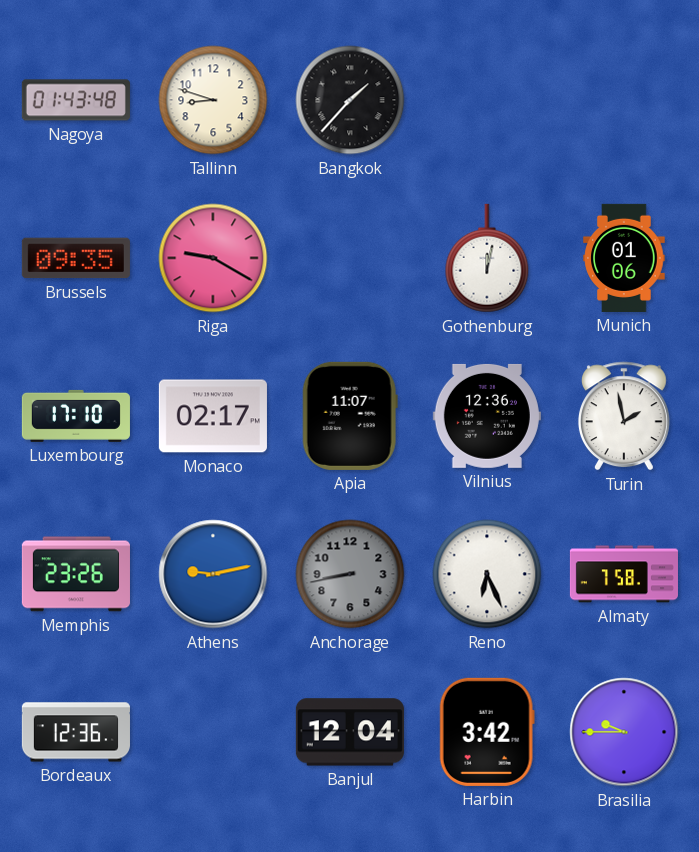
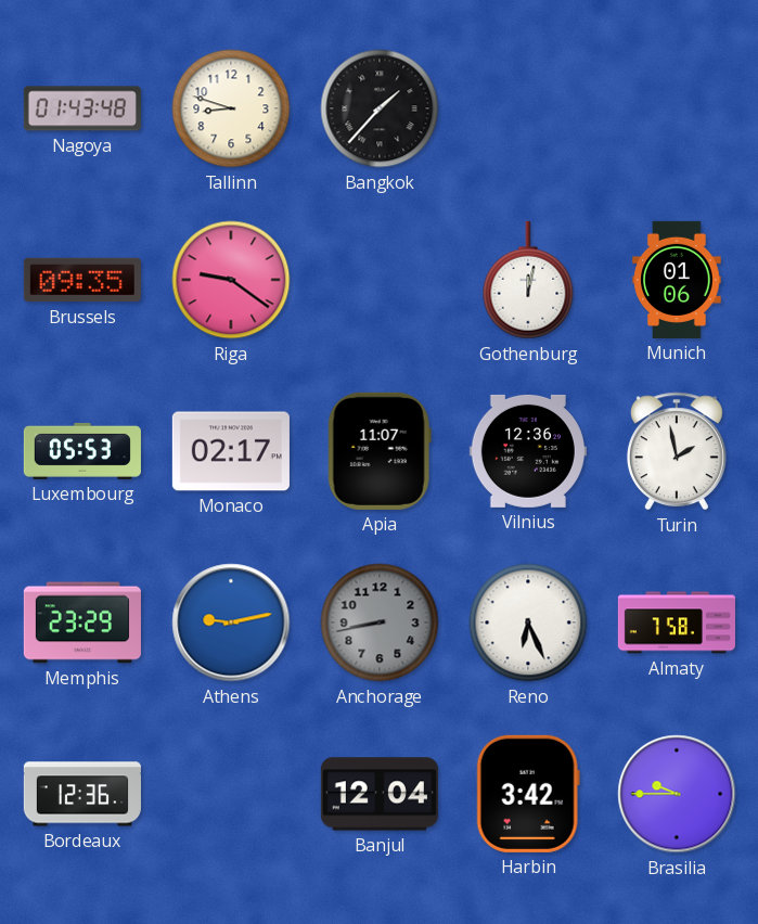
Riga: 9:20 -> 9:21
Luxembourg: 17:10 -> 05:53
Memphis: 23:26 -> 23:29
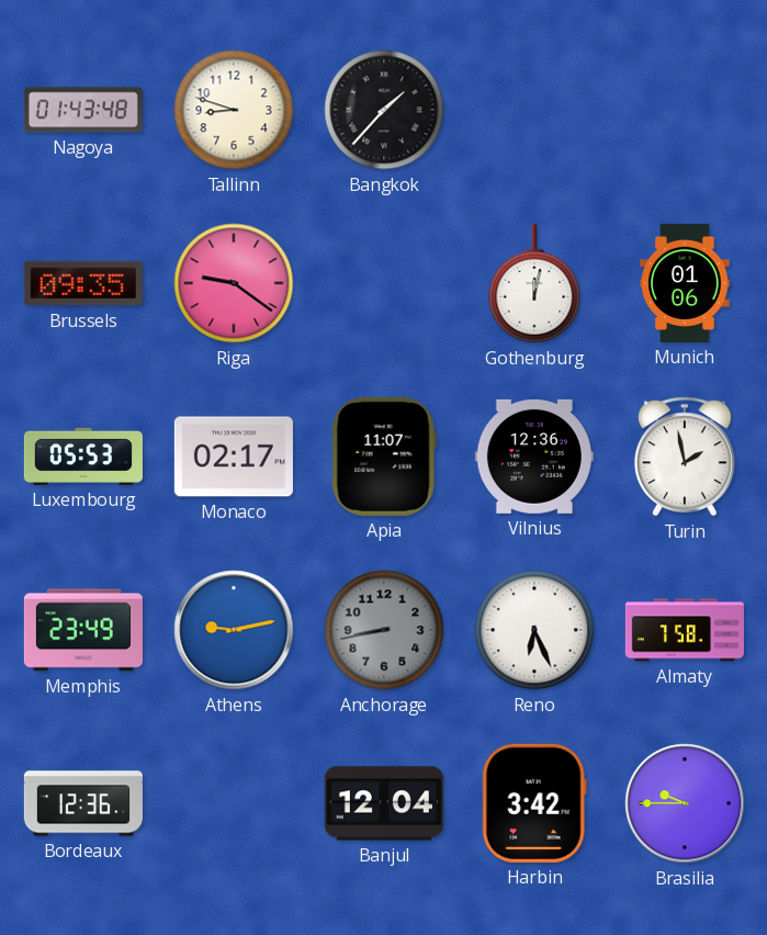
Memphis: 23:29 -> 23:49
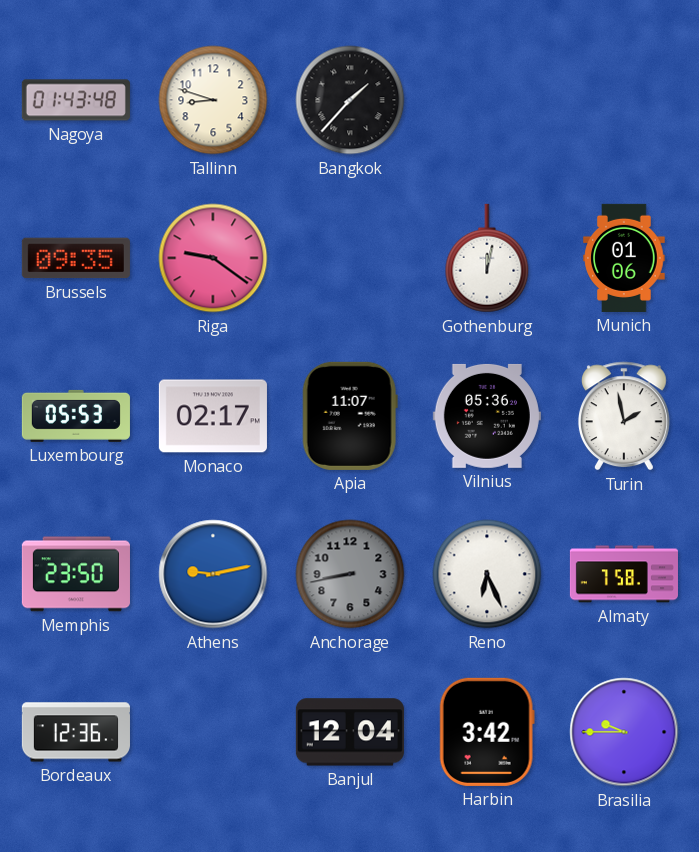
Vilnius: 12:36 -> 05:36
Memphis: 23:49 -> 23:50
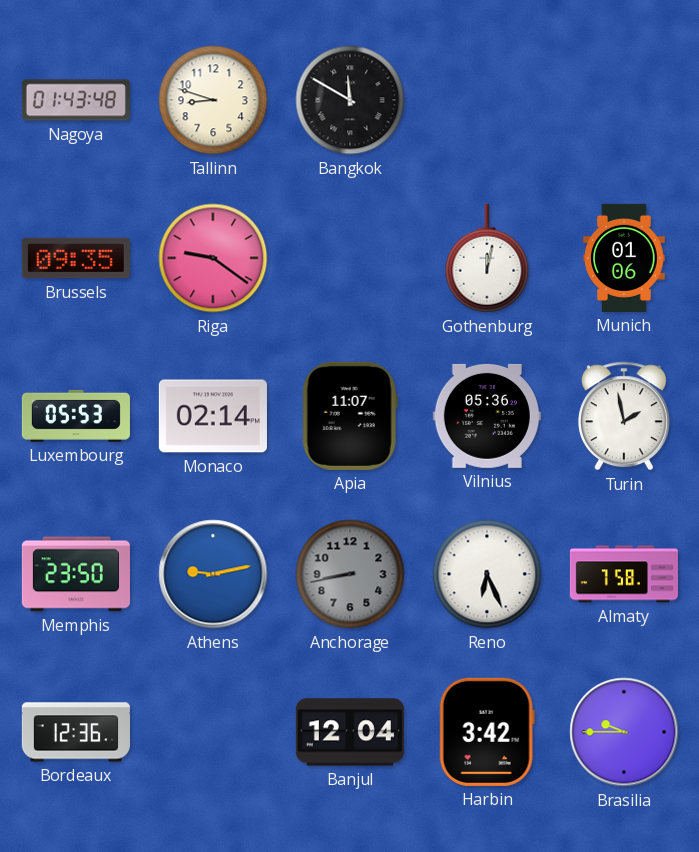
Bangkok: 1:37 -> 11:50
Monaco: 02:17 -> 02:14
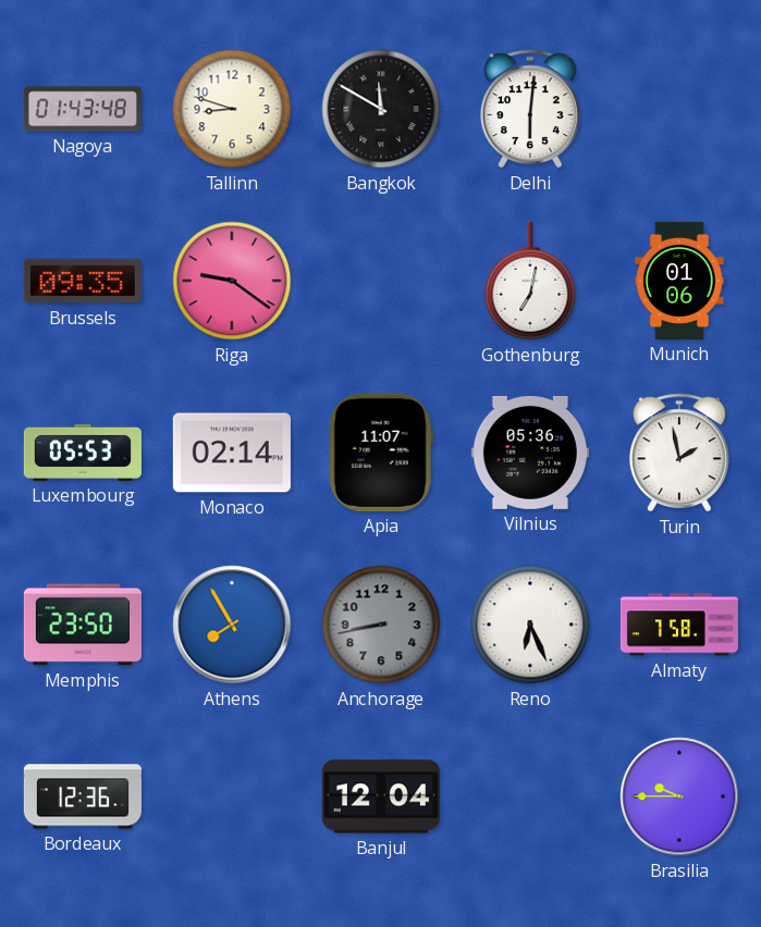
Delhi: none -> 6:01
Gothenburg: 12:02 -> 7:02
Athens: 9:13 -> 7:55
Harbin: 3:42 -> none
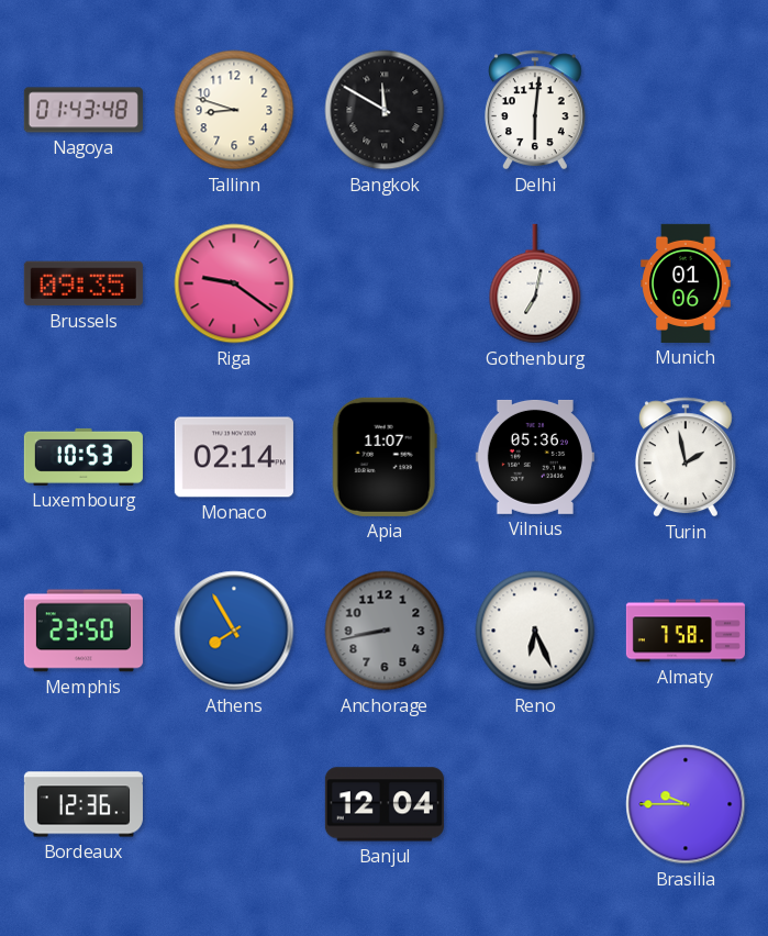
Luxembourg: 05:53 -> 10:53
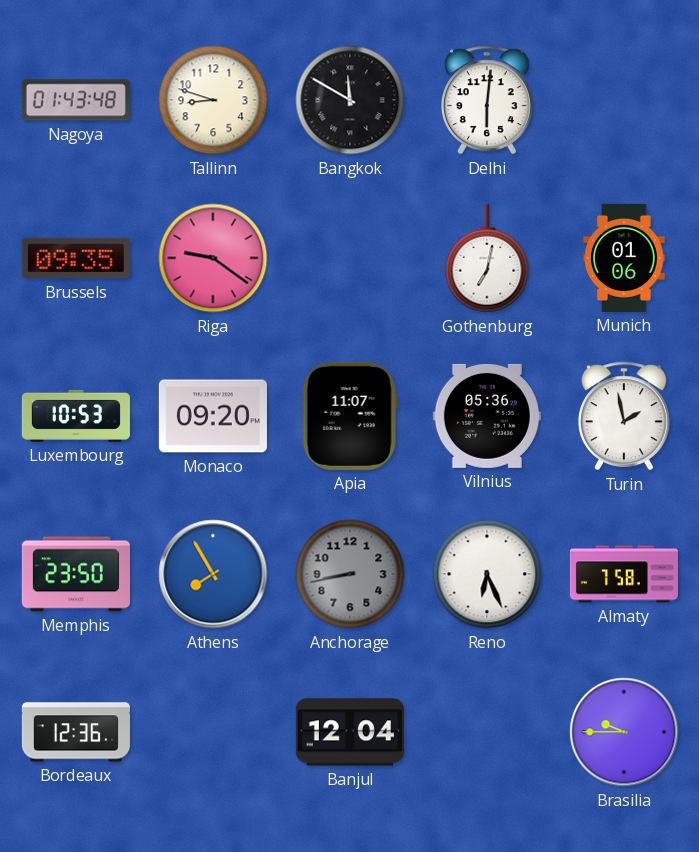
Monaco: 02:14 -> 09:20
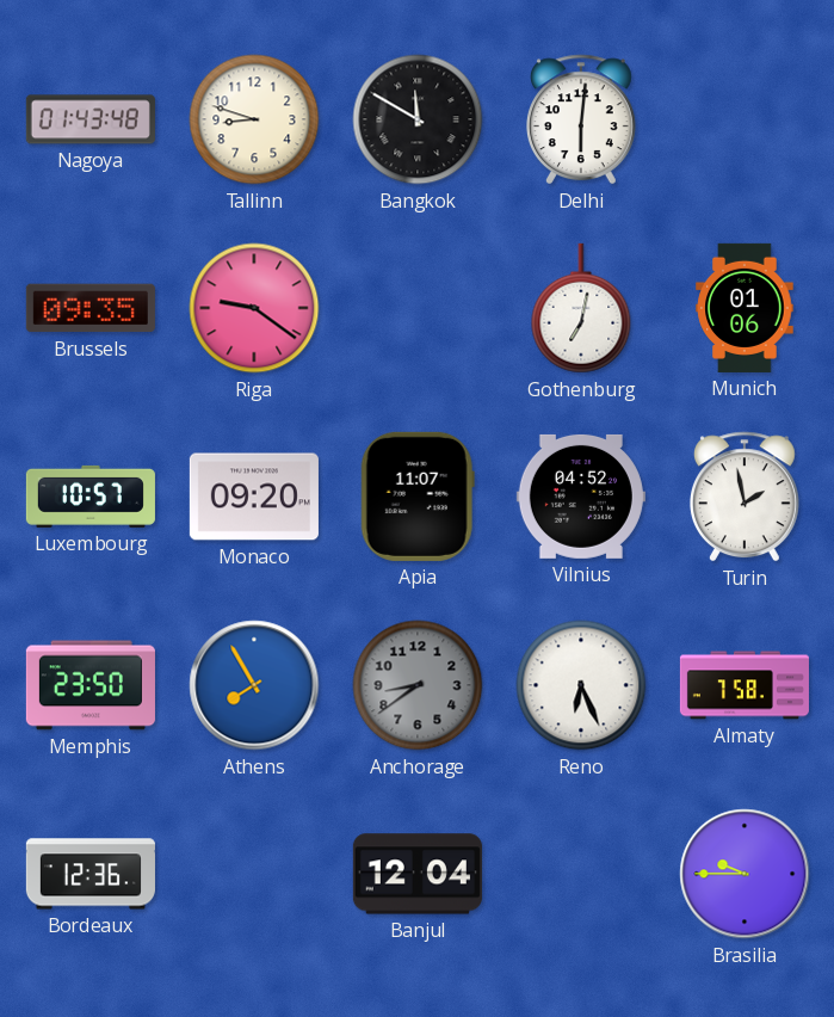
Luxembourg: 10:53 -> 10:57
Vilnius: 05:36 -> 04:52
Anchorage: 8:43 -> 8:39
